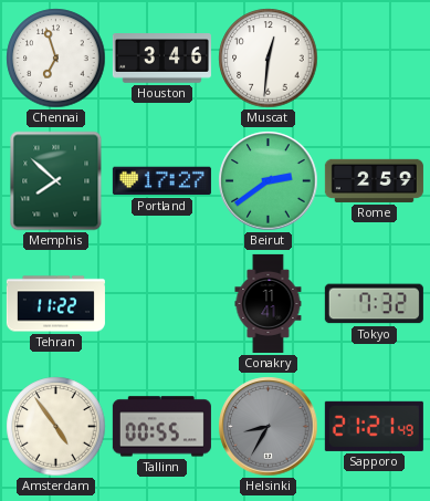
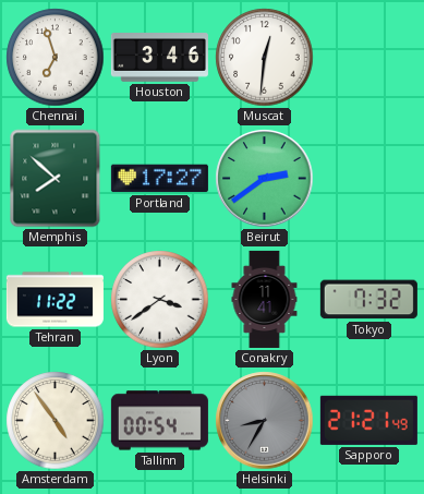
Rome: 2:59 -> none
Lyon: none -> 3:39
Tallinn: 00:55 -> 00:54
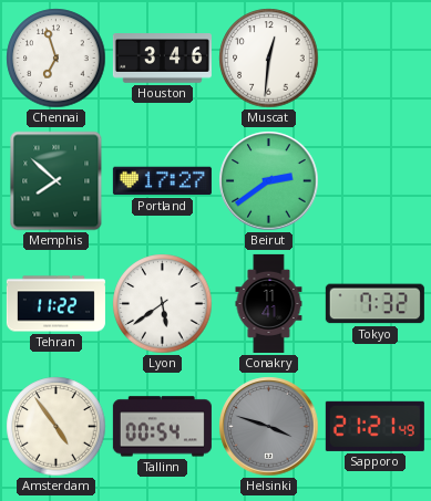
Lyon: 3:39 -> 5:39
Helsinki: 8:35 -> 3:48
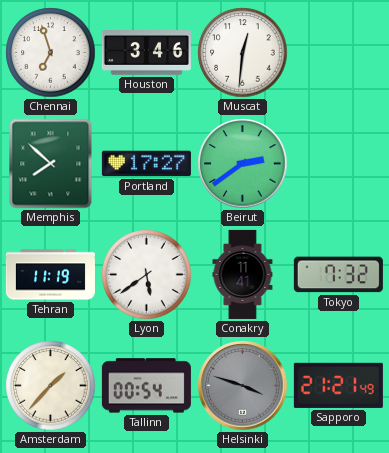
Tehran: 11:22 -> 11:19
Amsterdam: 4:54 -> 1:37
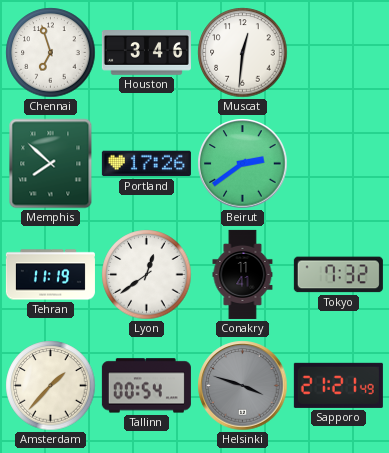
Portland: 17:27 -> 17:26
Lyon: 5:39 -> 12:39
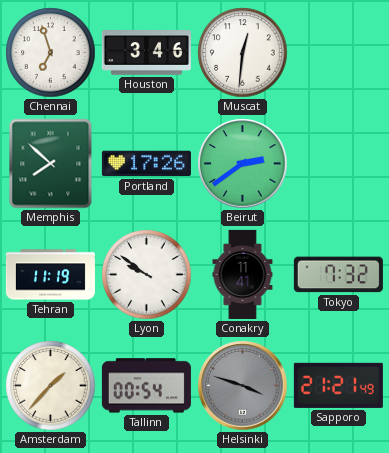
Lyon: 12:39 -> 9:51
